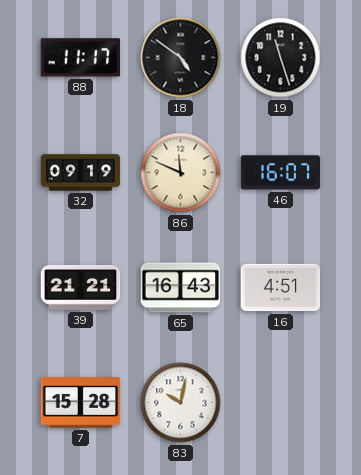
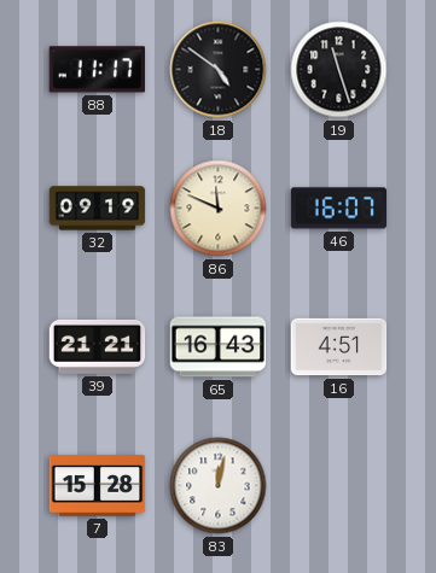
83: 10:02 -> 12:02
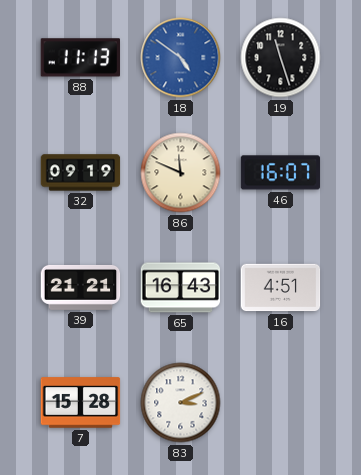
88: 11:17 -> 11:13
18 dial: black -> blue
83: 12:02 -> 3:11
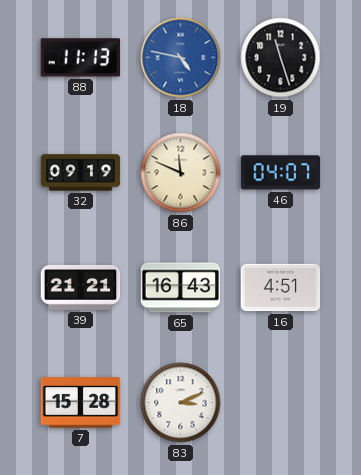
18: 4:51 -> 4:47
46: 16:07 -> 04:07
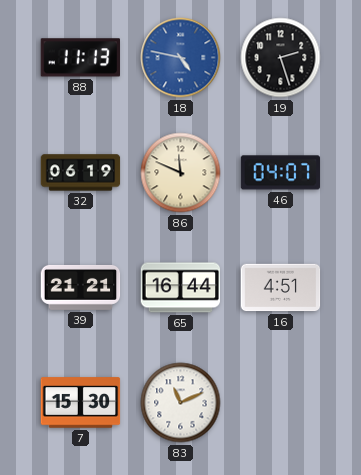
19: 11:27 -> 2:27
32: 09:19 -> 06:19
65: 16:43 -> 16:44
7: 15:28 -> 15:30
83: 3:11 -> 11:11
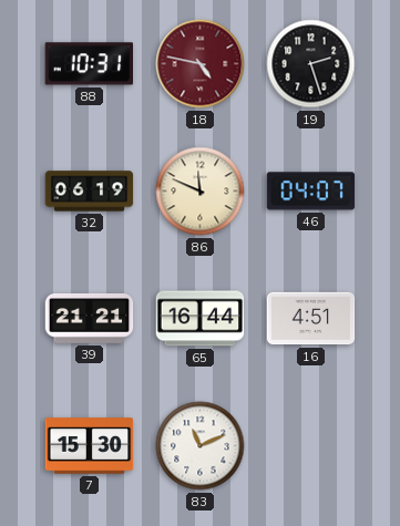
88: 11:13 -> 10:31
18 dial: blue -> burgundy
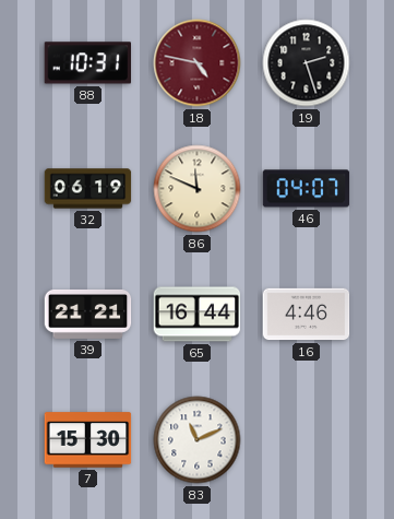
16: 4:51 -> 4:46
